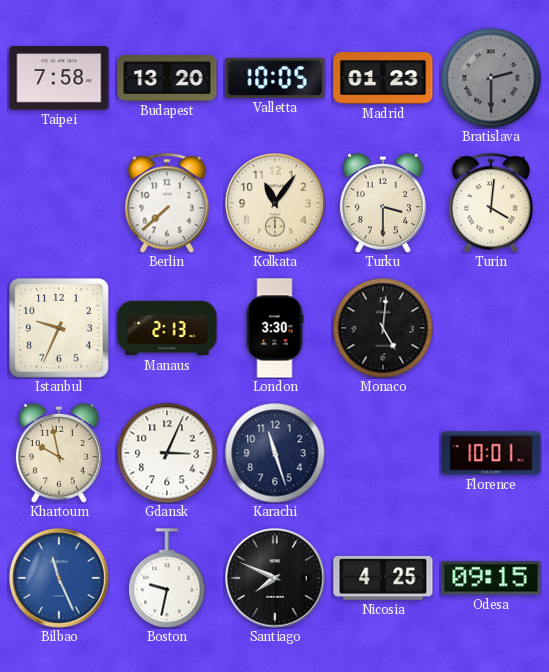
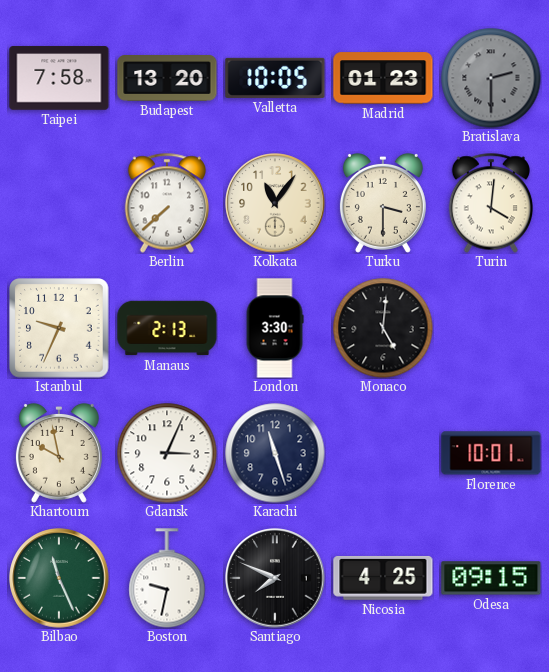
Bilbao dial: blue -> green
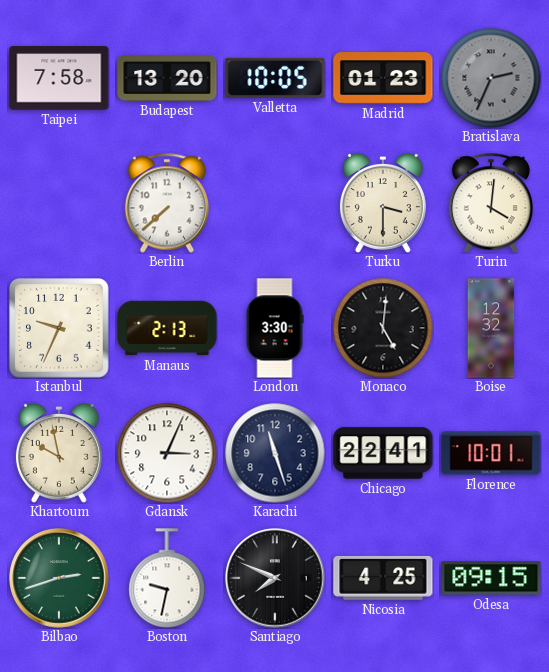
Bratislava: 2:30 -> 2:34
Kolkata: 11:06 -> none
Boise: none -> 12:32
Chicago: none -> 22:41
Bilbao: 11:26 -> 2:42
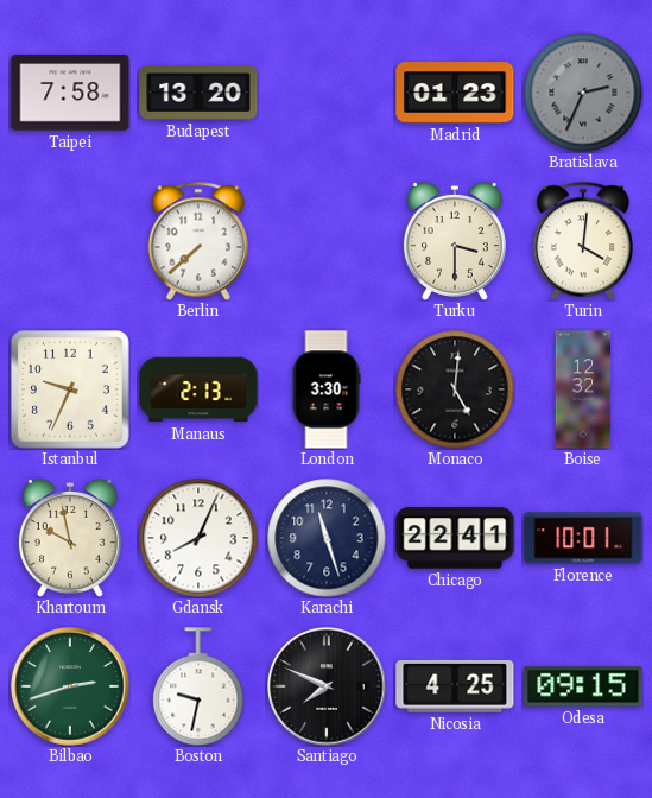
Valletta: 10:05 -> none
Gdansk: 3:04 -> 8:04
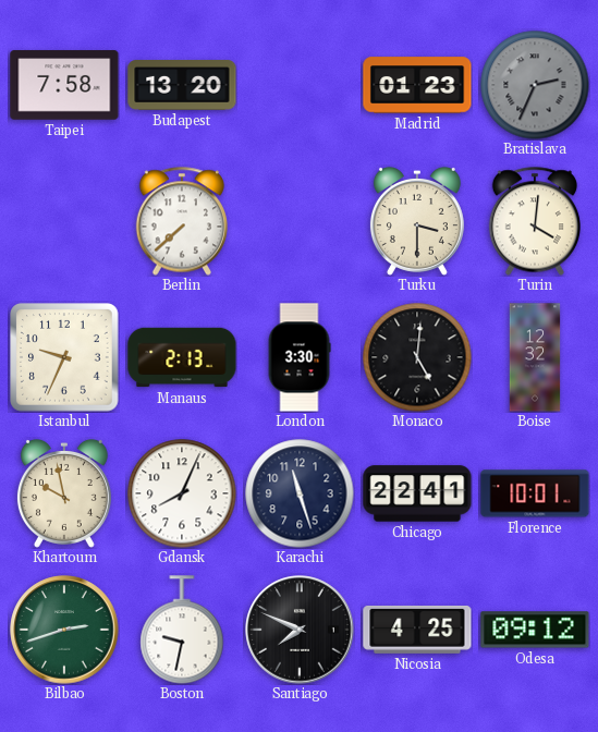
Odesa: 09:15 -> 09:12
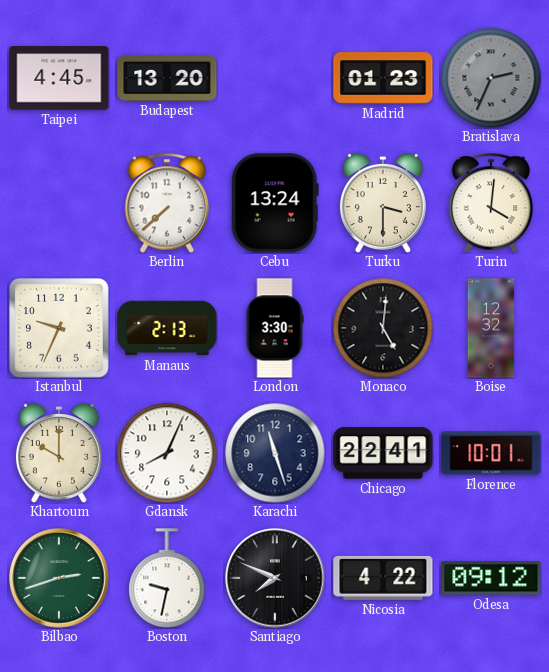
Taipei: 7:58 -> 4:45
Cebu: none -> 13:24
Khartoum: 9:58 -> 10:00
Nicosia: 4:25 -> 4:22
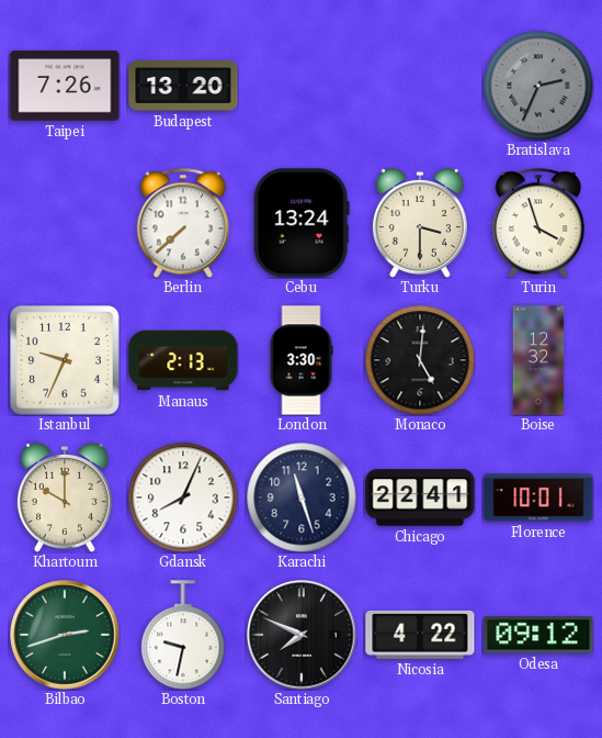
Taipei: 4:45 -> 7:26
Madrid: 01:23 -> none
Turin: 4:01 -> 3:57
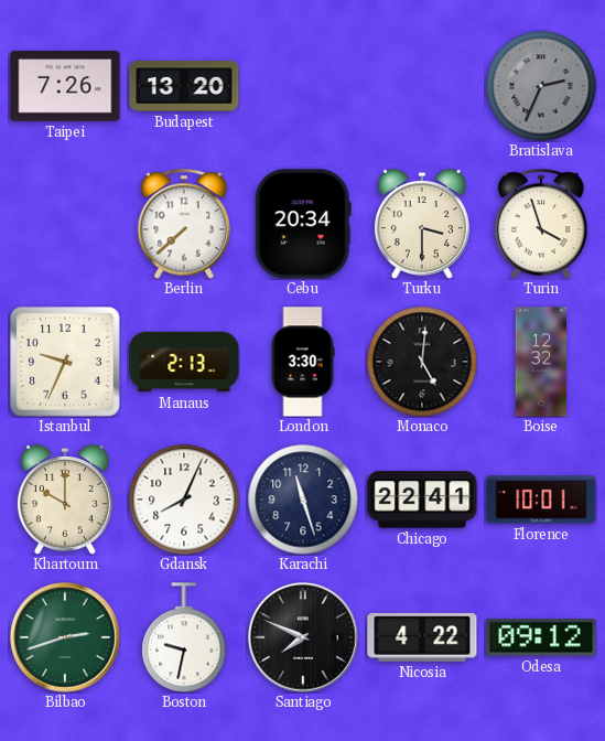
Cebu: 13:24 -> 20:34
